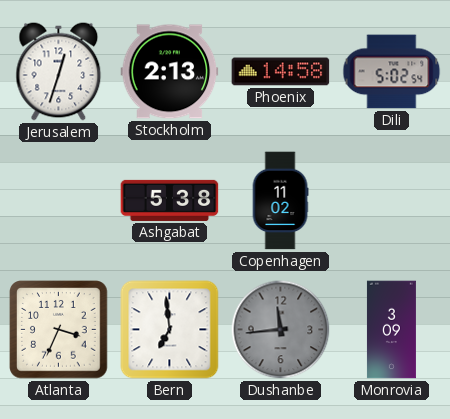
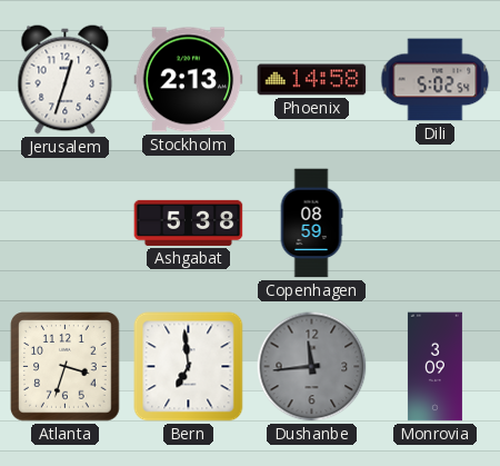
Copenhagen: 11:02 -> 08:59
Atlanta: 3:34 -> 3:33
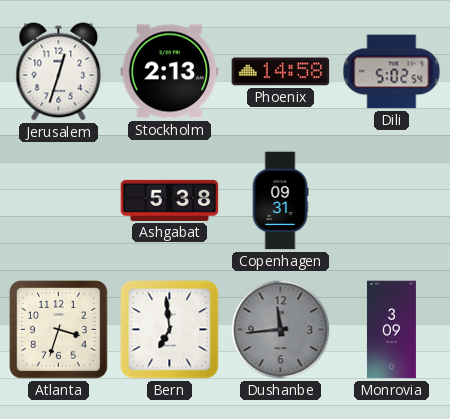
Copenhagen: 08:59 -> 09:31
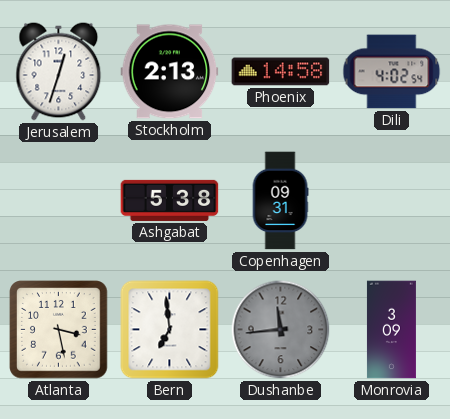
Dili: 5:02 -> 4:02
Atlanta: 3:33 -> 3:28
